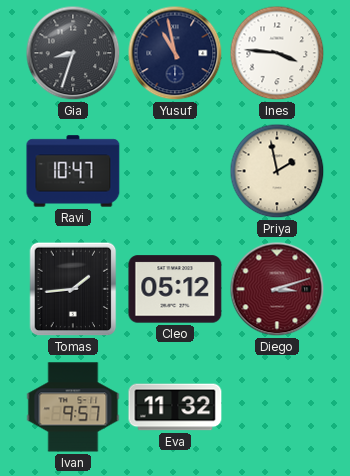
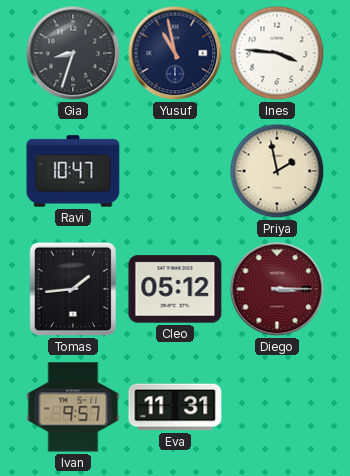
Diego: 3:12 -> 3:15
Eva: 11:32 -> 11:31
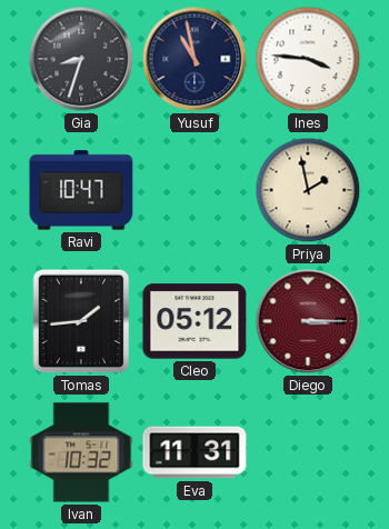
Ivan: 9:57 -> 10:32
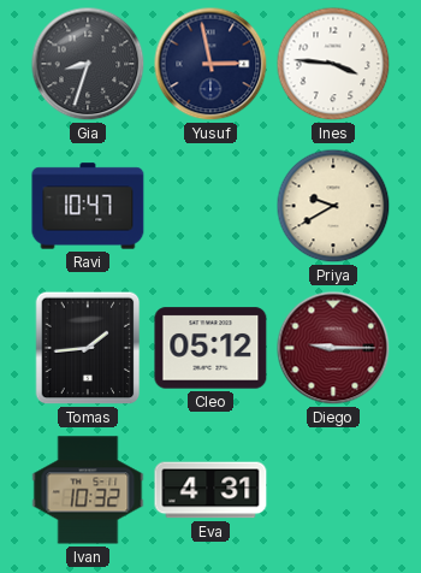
Yusuf: 10:58 -> 2:58
Priya: 1:58 -> 9:40
Diego: 3:15 -> 9:15
Eva: 11:31 -> 4:31
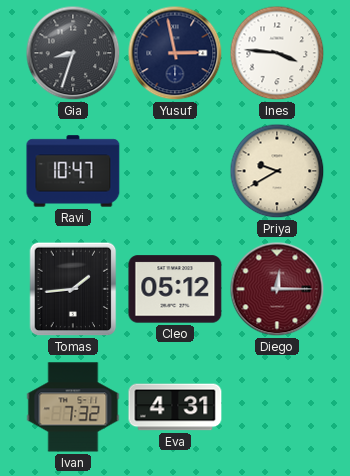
Diego: 9:15 -> 12:15
Ivan: 10:32 -> 7:32
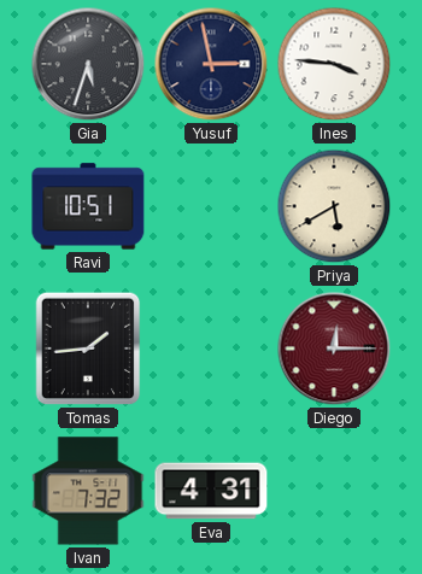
Gia: 8:33 -> 5:33
Ravi: 10:47 -> 10:51
Priya: 9:40 -> 5:40
Cleo: 05:12 -> none
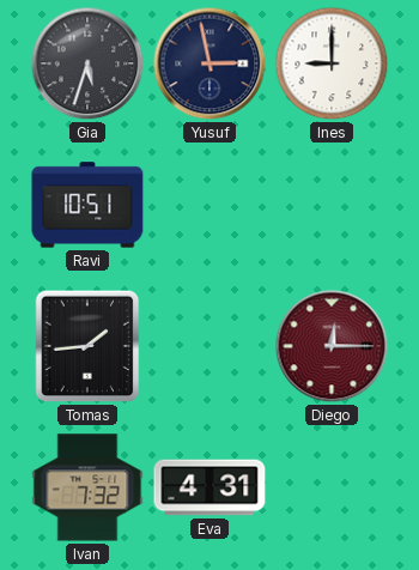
Ines: 3:46 -> 9:00
Priya: 5:40 -> none
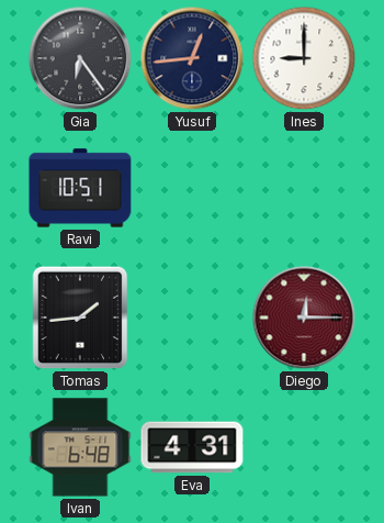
Gia: 5:33 -> 6:24
Yusuf: 2:58 -> 12:44
Ivan: 7:32 -> 6:48
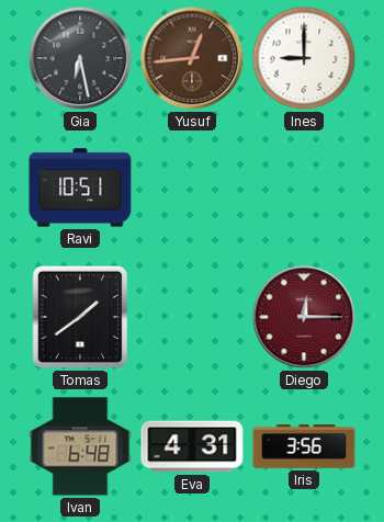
Gia: 6:24 -> 6:28
Yusuf dial: navy -> brown
Tomas: 1:44 -> 1:39
Iris: none -> 3:56
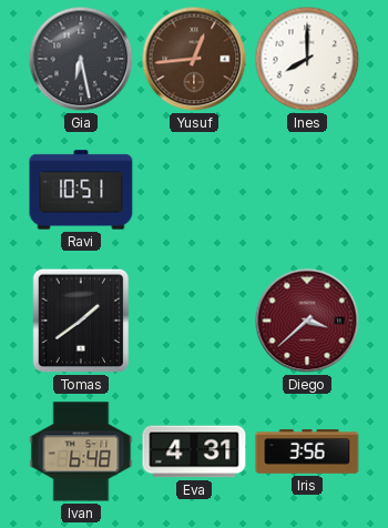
Ines: 9:00 -> 8:00
Diego: 12:15 -> 3:38
